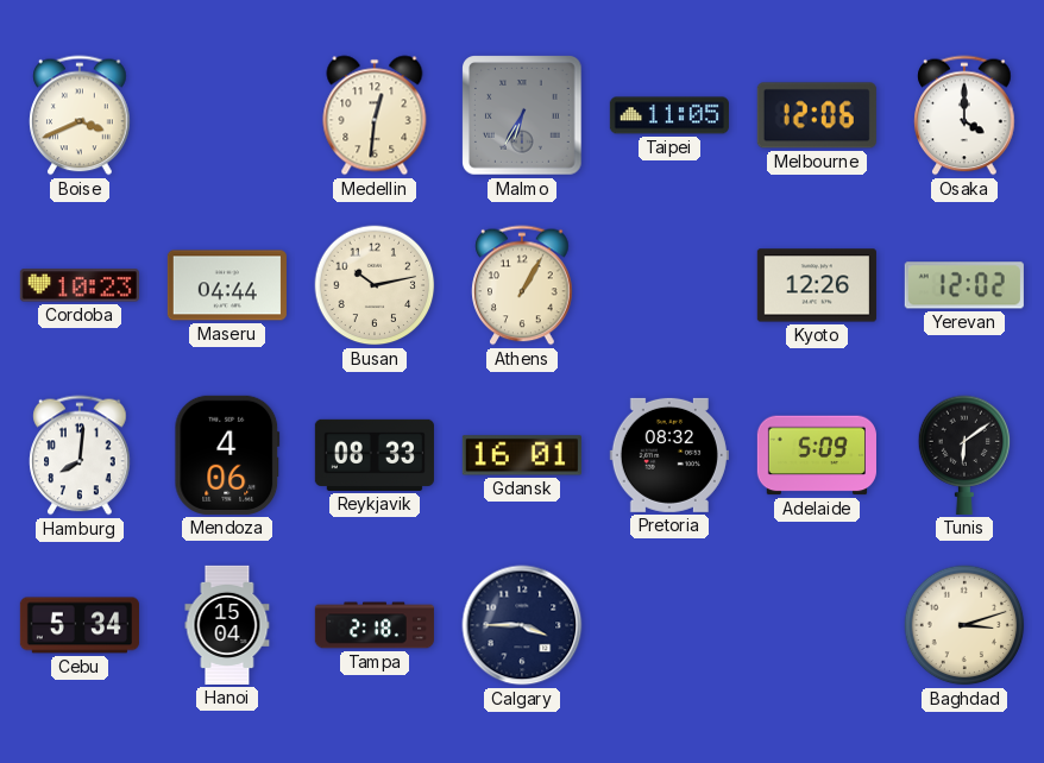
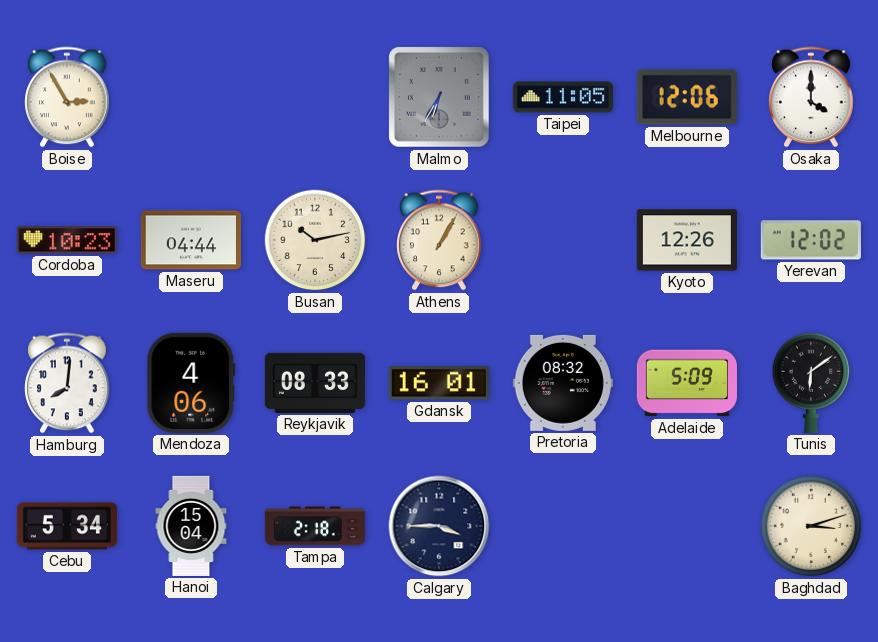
Boise: 3:41 -> 2:55
Medellin: 12:31 -> none
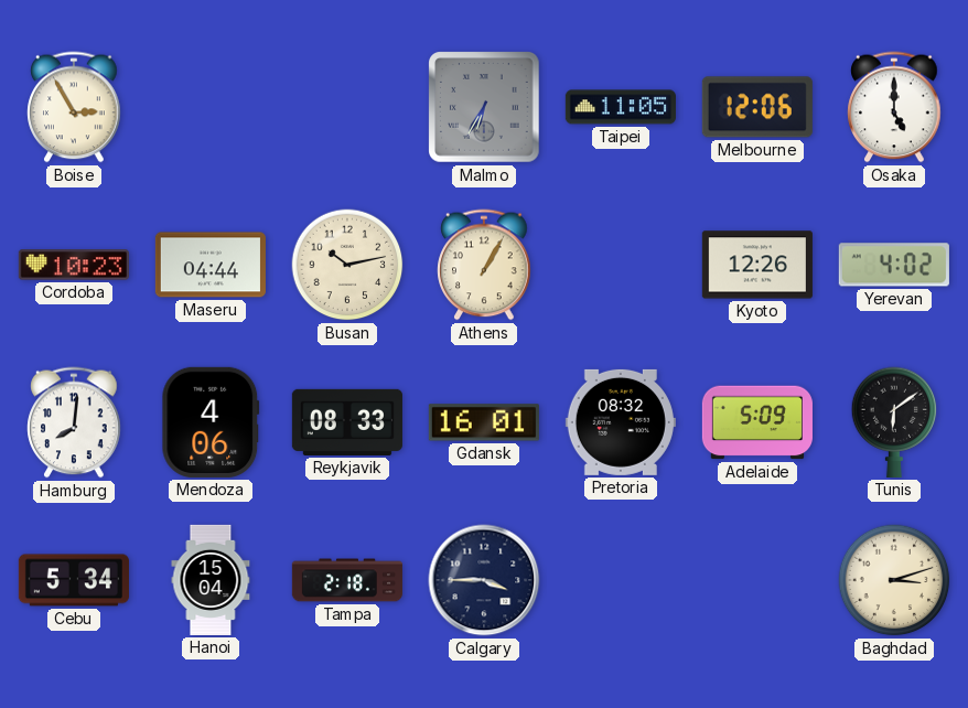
Osaka: 4:00 -> 5:00
Yerevan: 12:02 -> 4:02
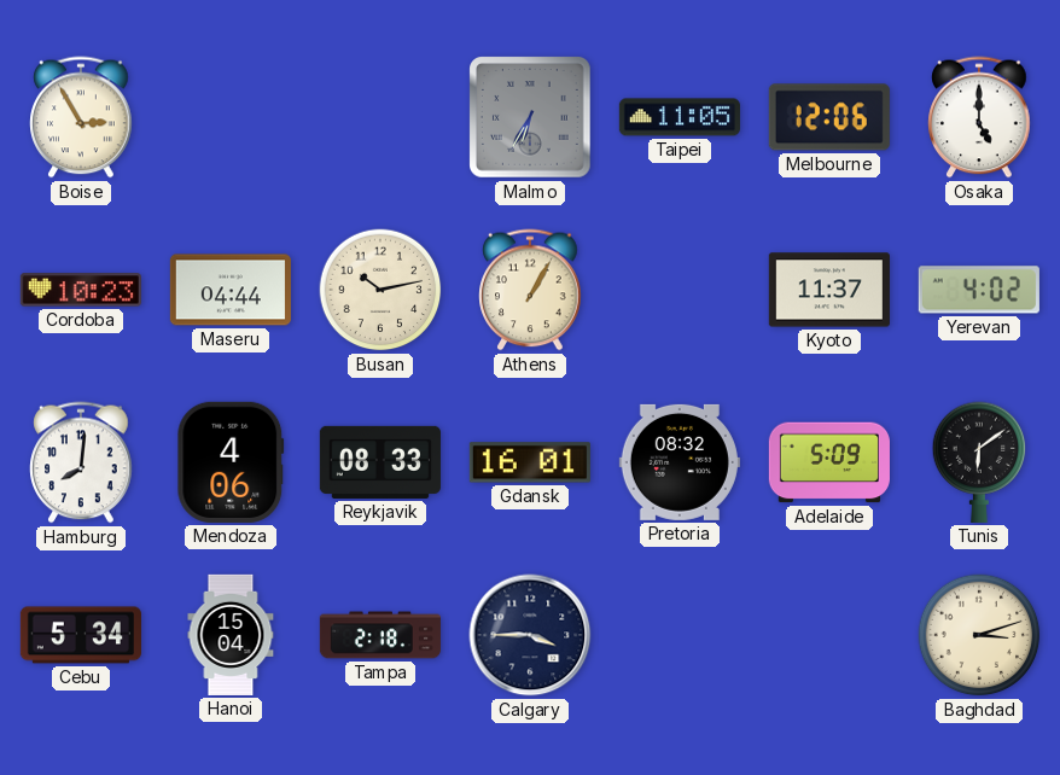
Kyoto: 12:26 -> 11:37
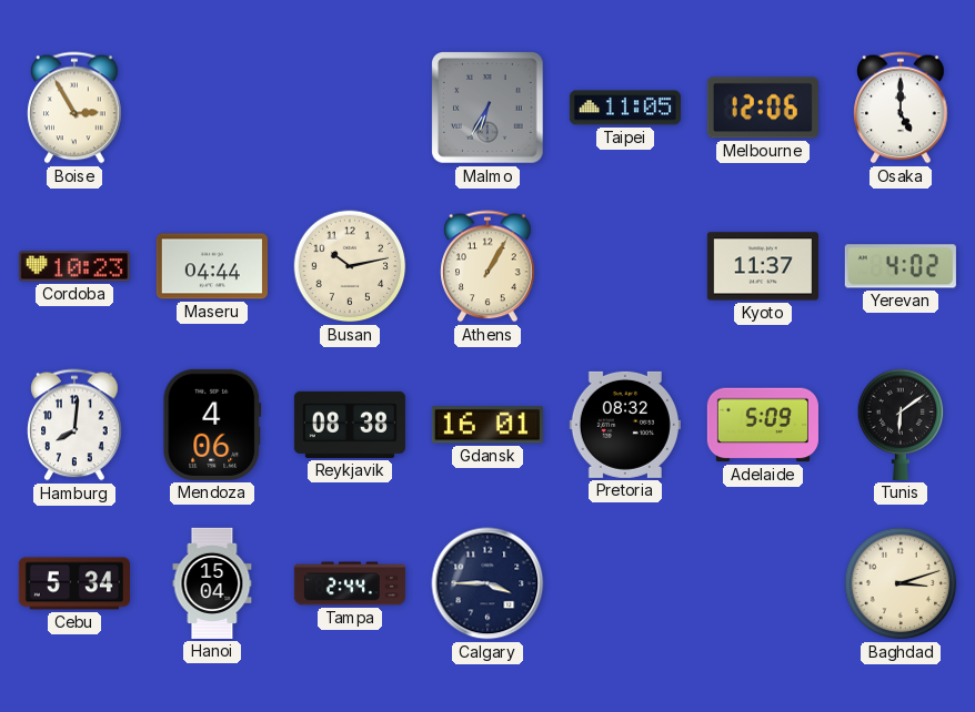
Reykjavik: 08:33 -> 08:38
Tampa: 2:18 -> 2:44
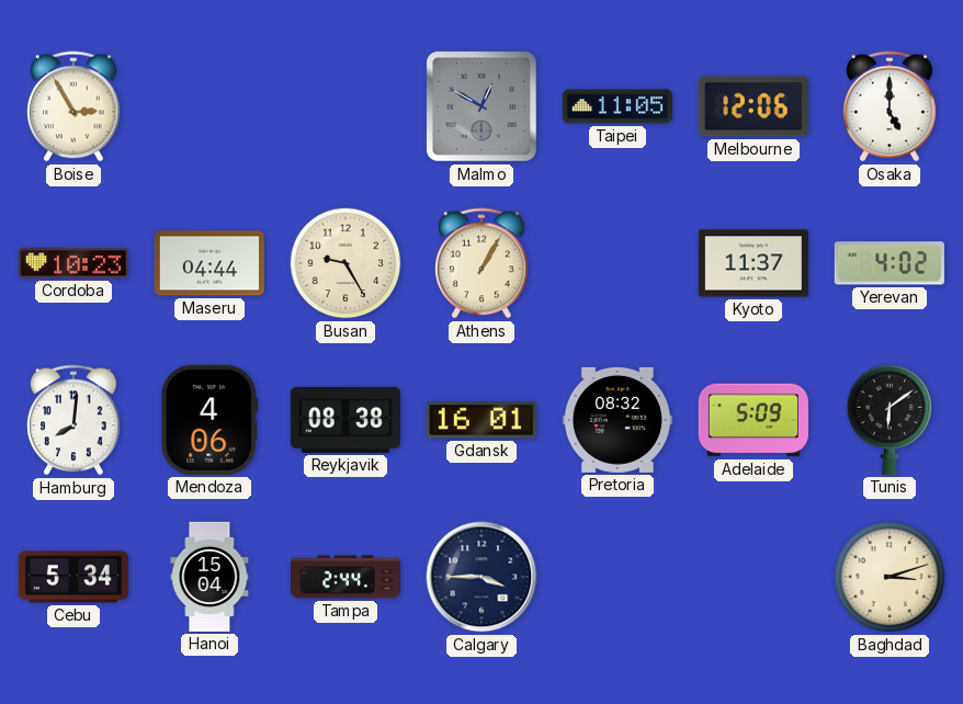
Malmo: 6:35 -> 12:50
Busan: 10:13 -> 9:25
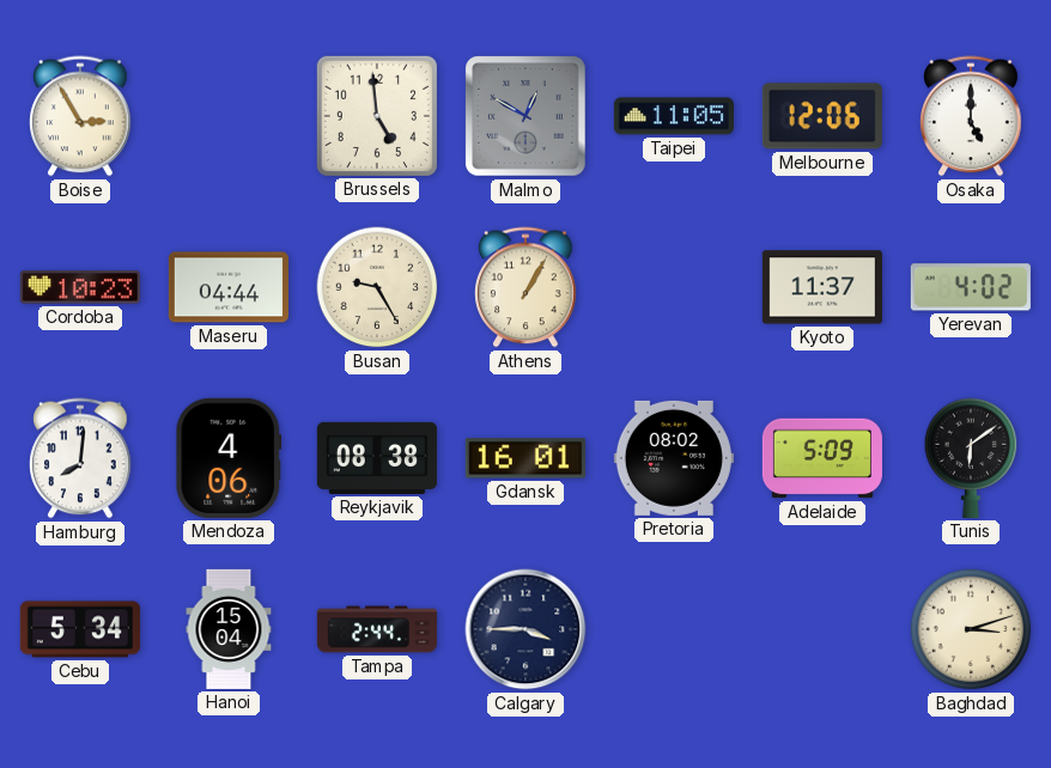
Brussels: none -> 4:59
Pretoria: 08:32 -> 08:02
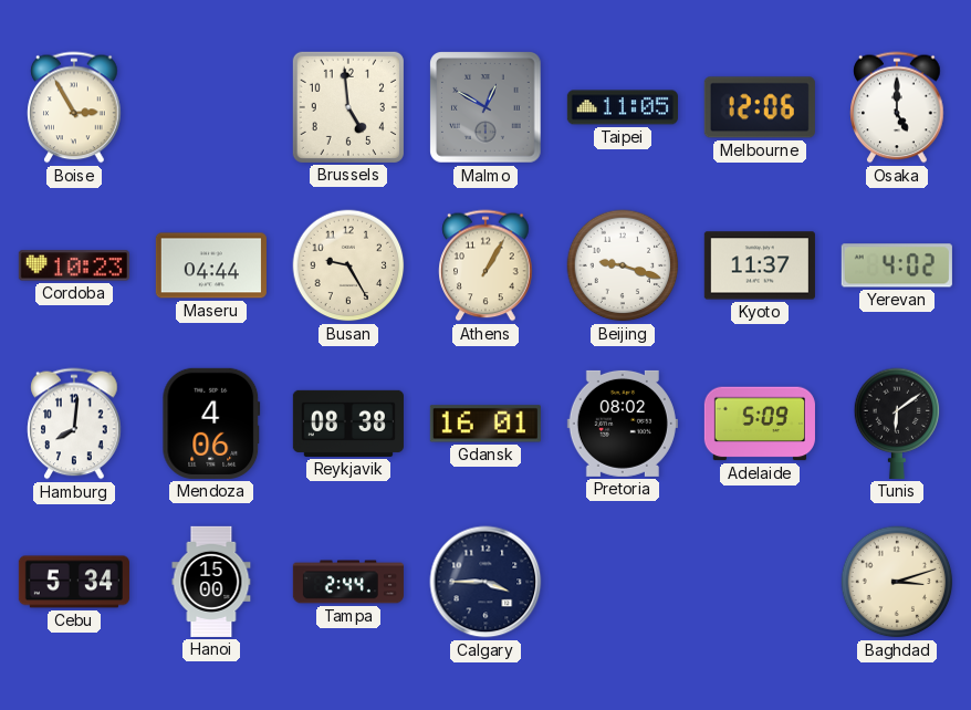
Beijing: none -> 9:18
Hanoi: 15:04 -> 15:00
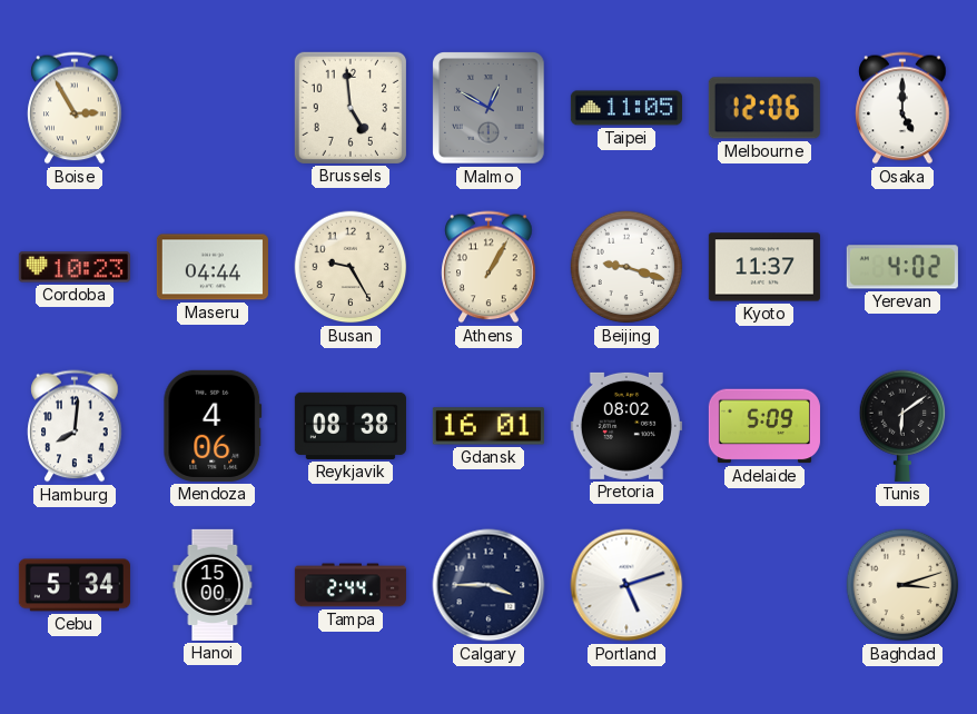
Portland: none -> 5:12
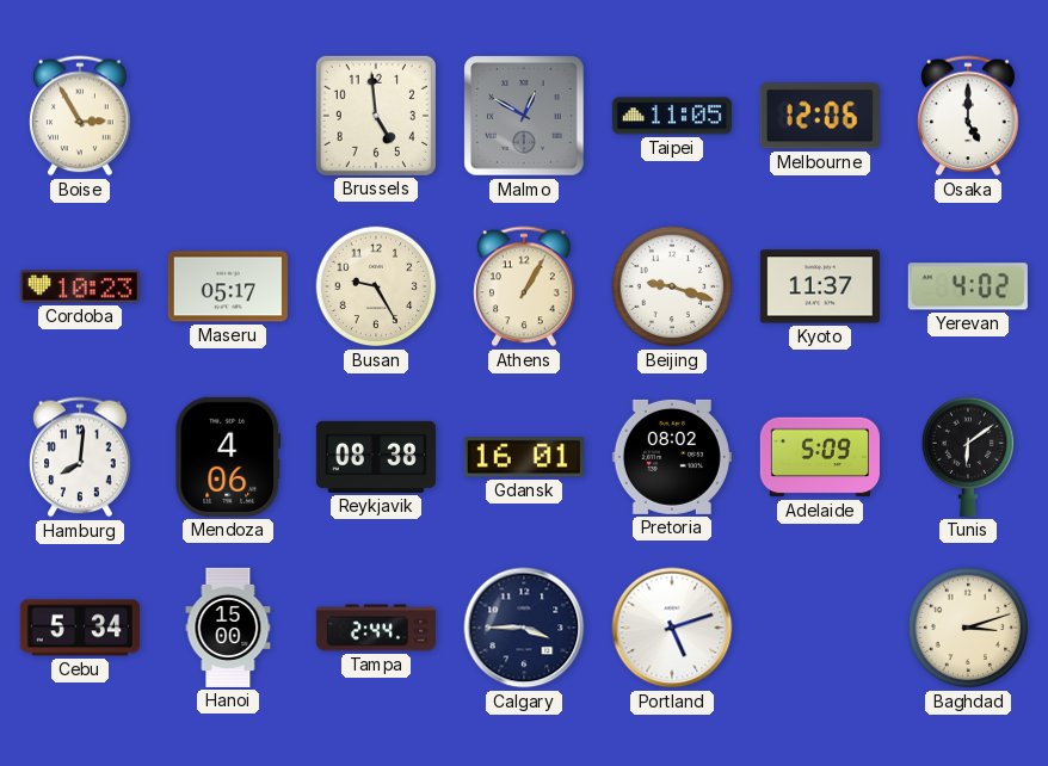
Maseru: 04:44 -> 05:17
